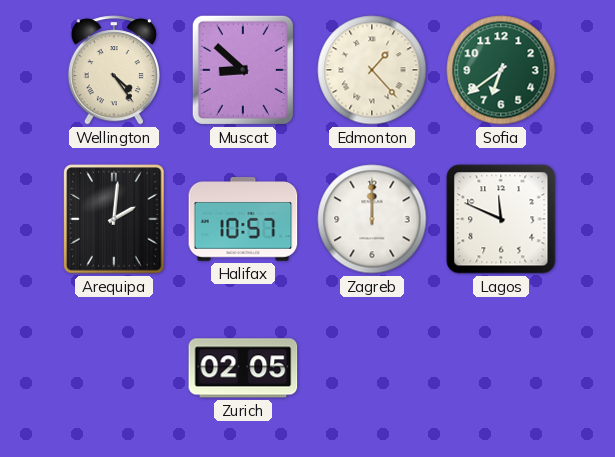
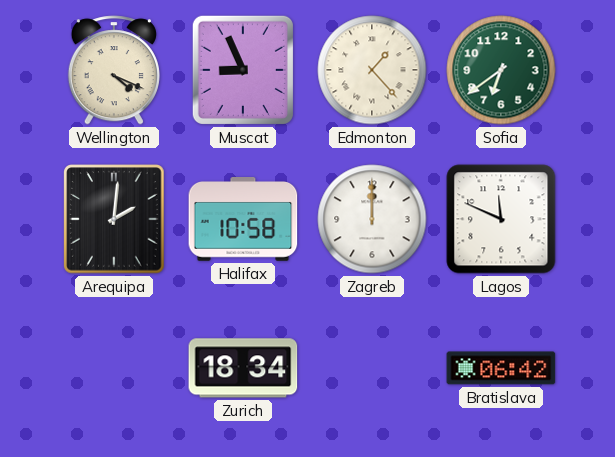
Wellington: 4:24 -> 4:19
Muscat: 8:52 -> 8:56
Halifax: 10:57 -> 10:58
Zurich: 02:05 -> 18:34
Bratislava: none -> 06:42
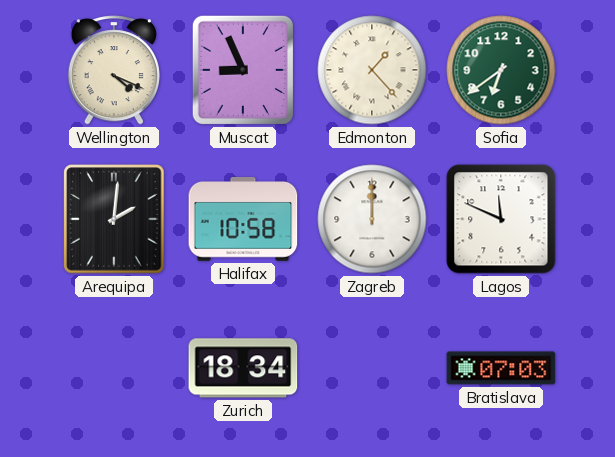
Bratislava: 06:42 -> 07:03
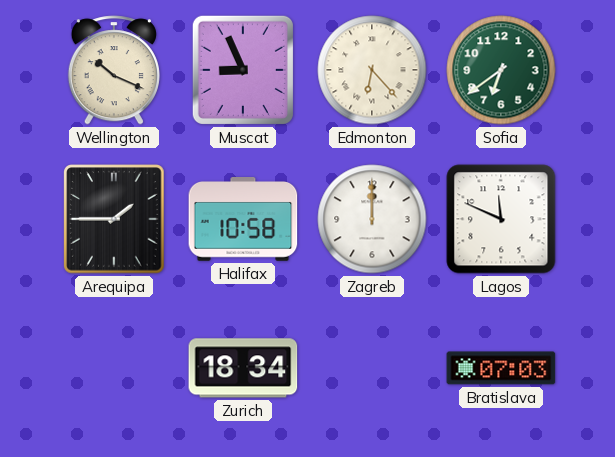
Wellington: 4:19 -> 10:19
Edmonton: 1:23 -> 6:23
Arequipa: 2:01 -> 1:45
